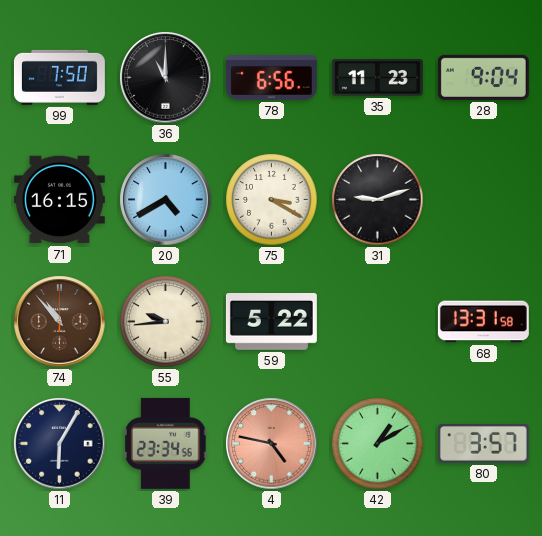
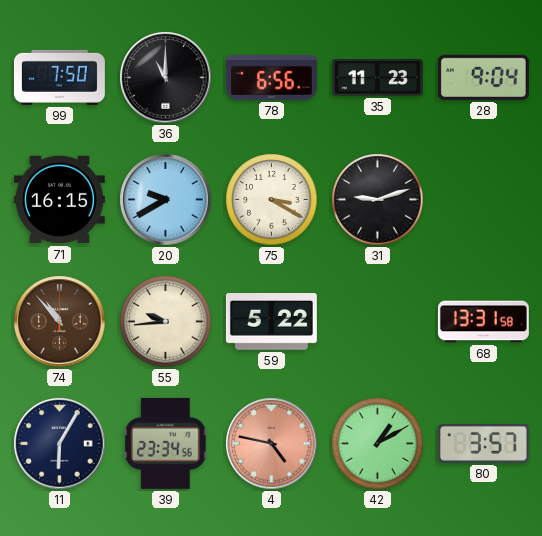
20: 4:40 -> 9:40
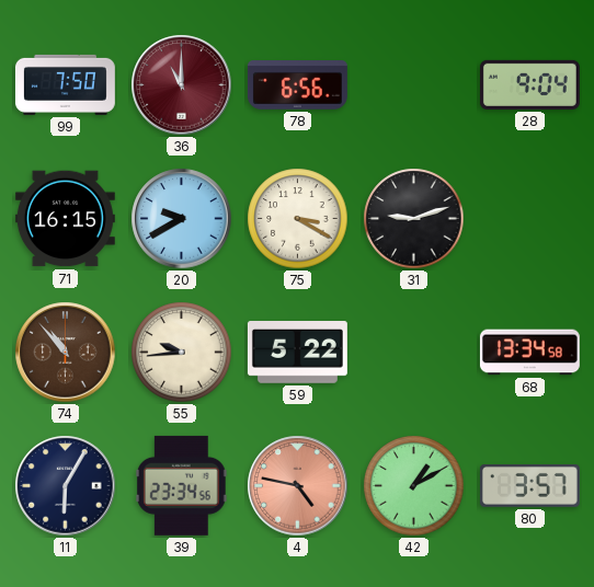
36 dial: black -> burgundy
35: 11:23 -> none
68: 13:31 -> 13:34
